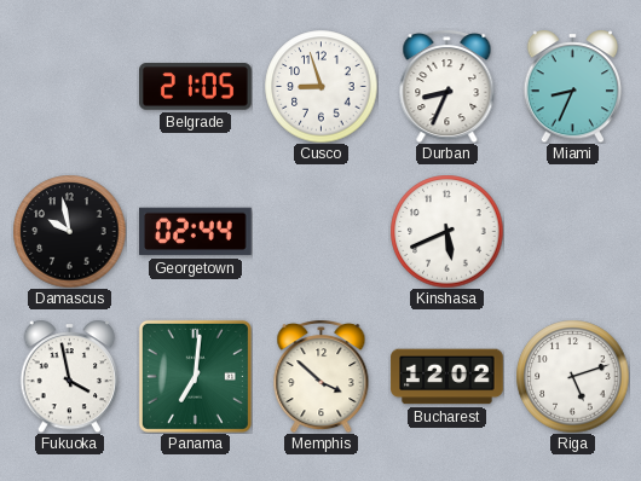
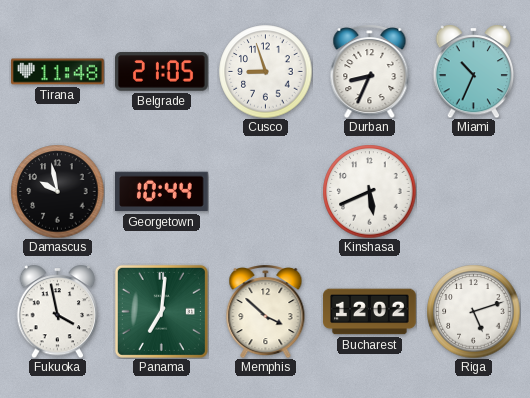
Tirana: none -> 11:48
Miami: 8:34 -> 10:34
Georgetown: 02:44 -> 10:44
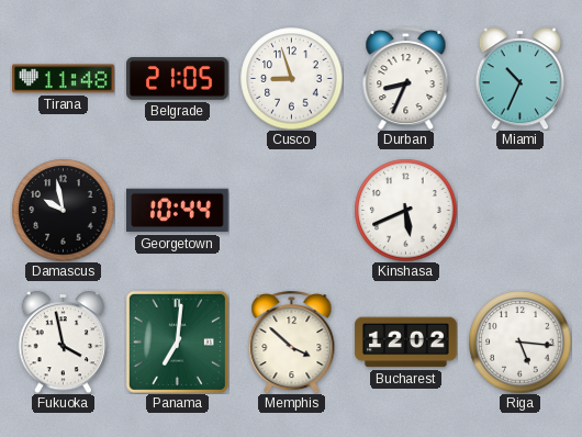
Riga: 5:12 -> 5:16
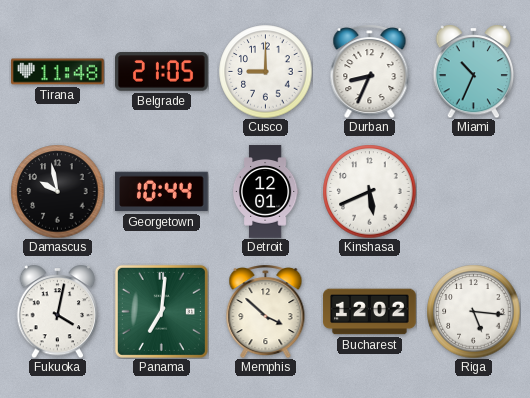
Cusco: 8:57 -> 9:00
Detroit: none -> 12:01
Fukuoka: 3:58 -> 4:02
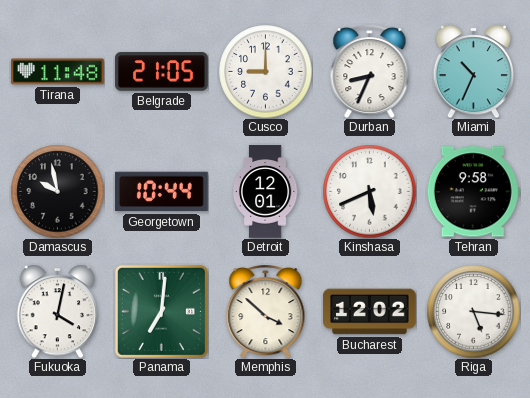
Tehran: none -> 9:58
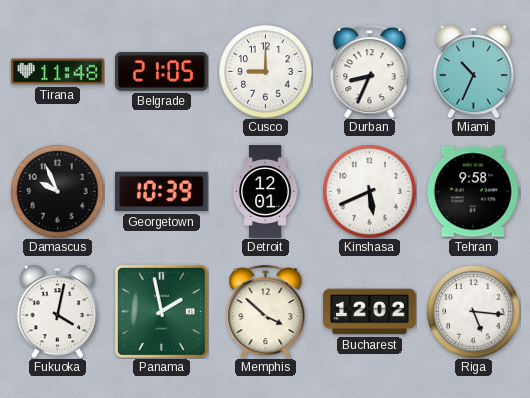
Damascus: 9:58 -> 9:56
Georgetown: 10:44 -> 10:39
Panama: 7:01 -> 1:58
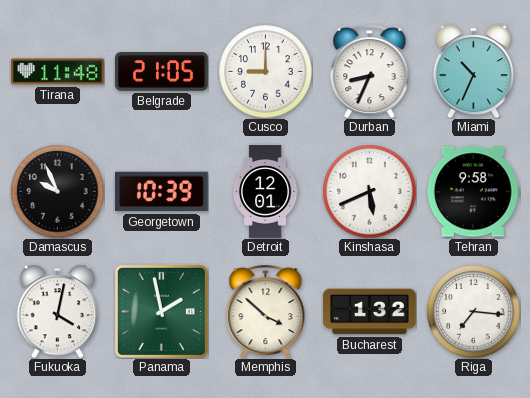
Bucharest: 12:02 -> 1:32
Riga: 5:16 -> 7:16
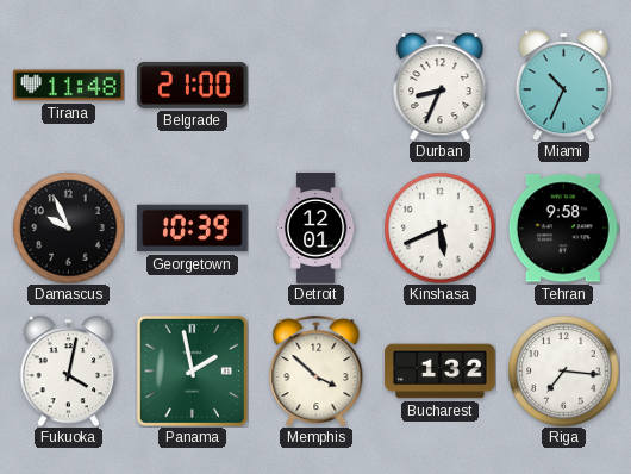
Belgrade: 21:05 -> 21:00
Cusco: 9:00 -> none
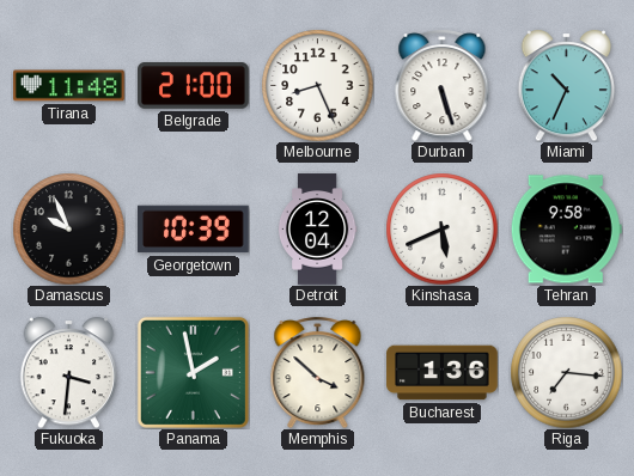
Melbourne: none -> 8:26
Durban: 8:34 -> 5:27
Detroit: 12:01 -> 12:04
Fukuoka: 4:02 -> 3:31
Bucharest: 1:32 -> 1:36
